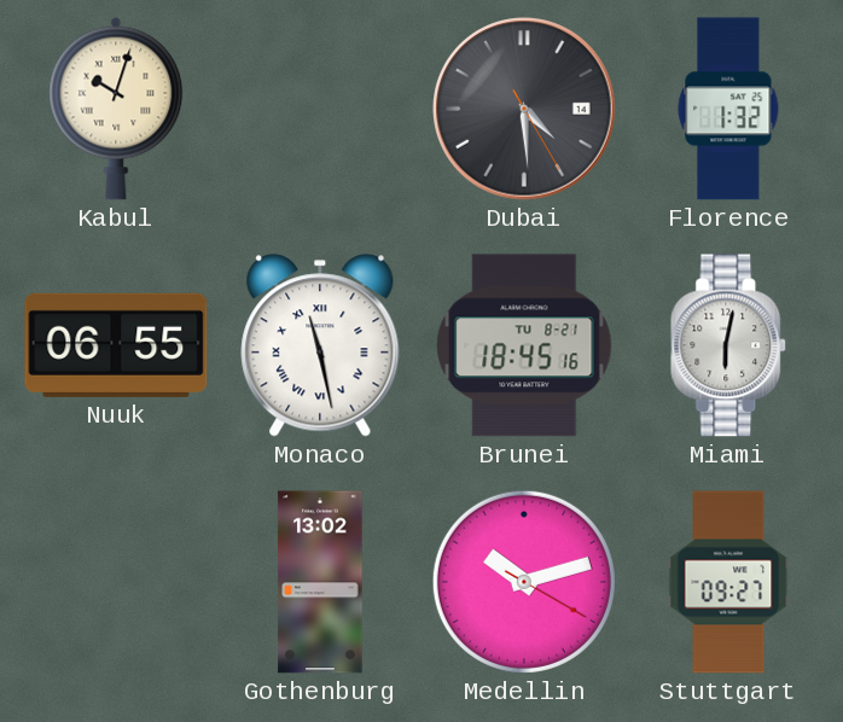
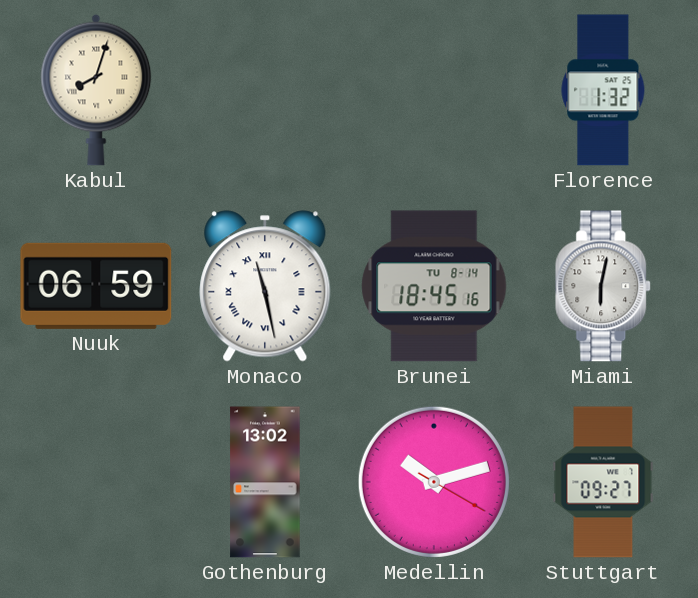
Kabul: 10:03 -> 8:03
Dubai: 4:29 -> none
Nuuk: 06:55 -> 06:59
Brunei date: TU 8-21 -> TU 8-14
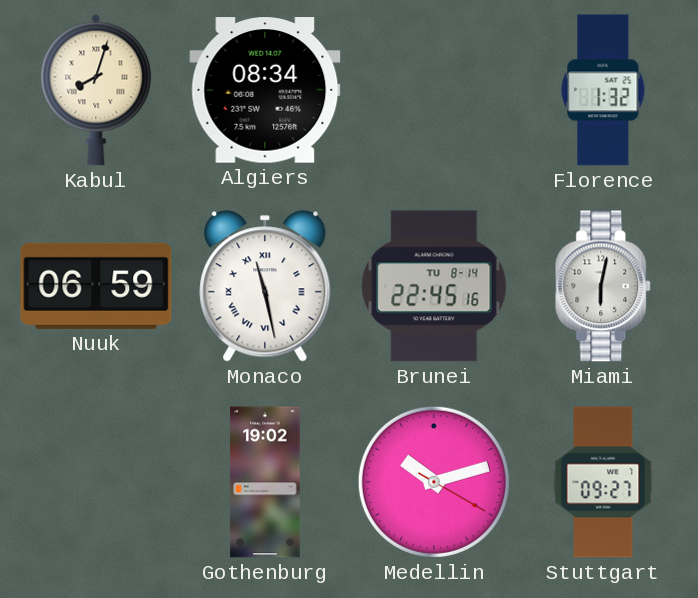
Algiers: none -> 08:34
Brunei: 18:45 -> 22:45
Gothenburg: 13:02 -> 19:02
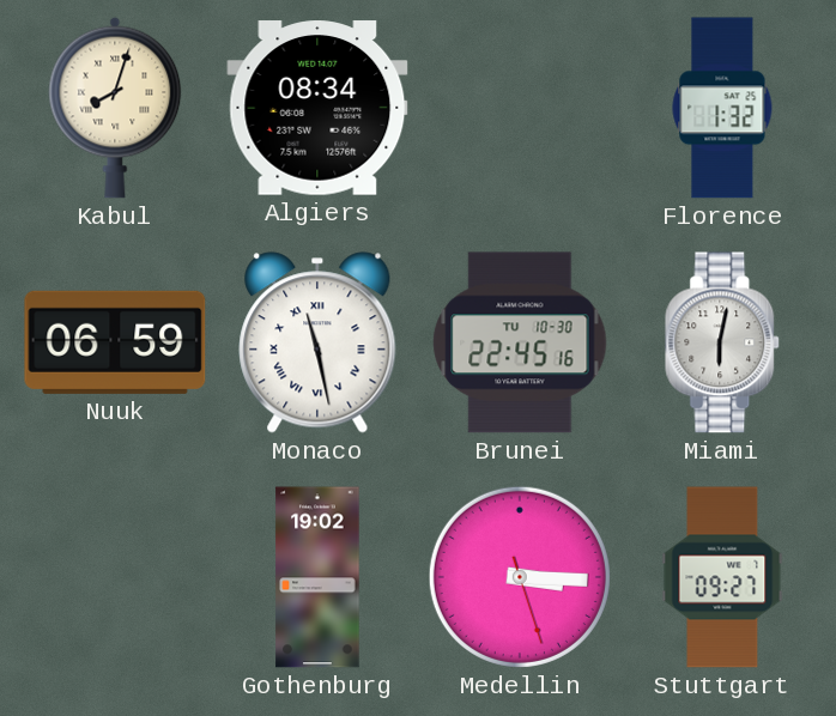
Brunei date: TU 8-14 -> TU 10-30
Medellin: 10:12 -> 3:15
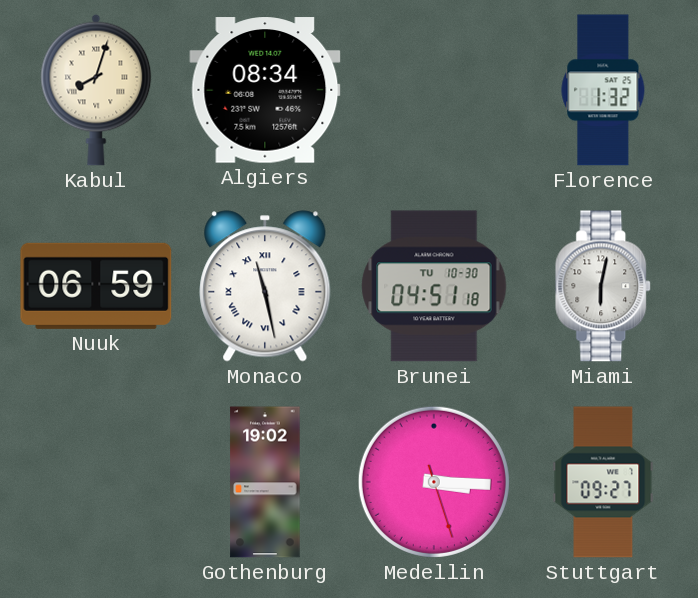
Brunei: 22:45 -> 04:51
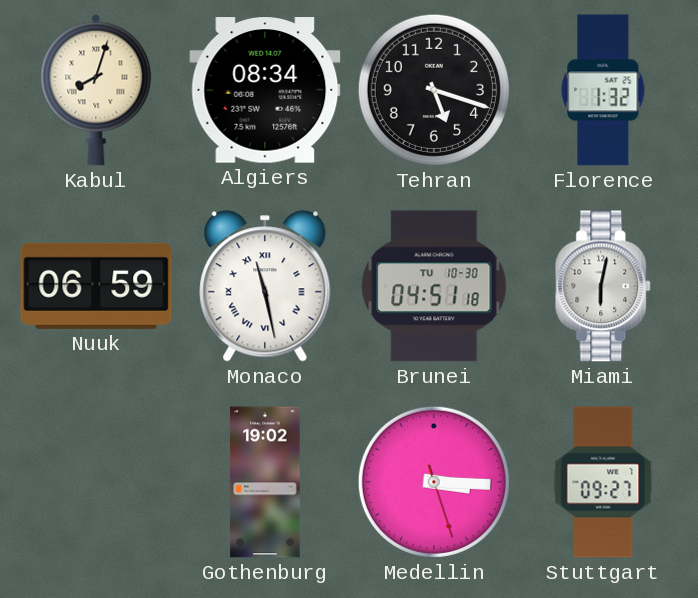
Tehran: none -> 5:18
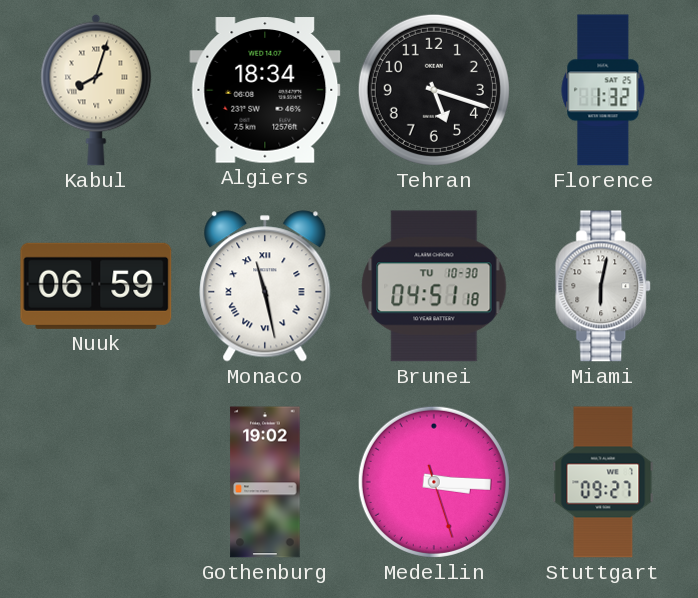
Algiers: 08:34 -> 18:34
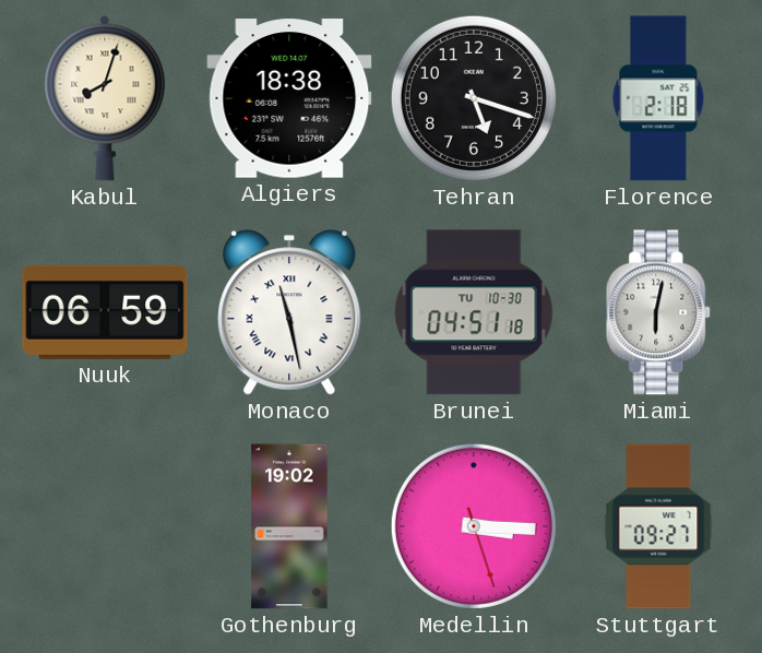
Algiers: 18:34 -> 18:38
Florence: 1:32 -> 2:18
